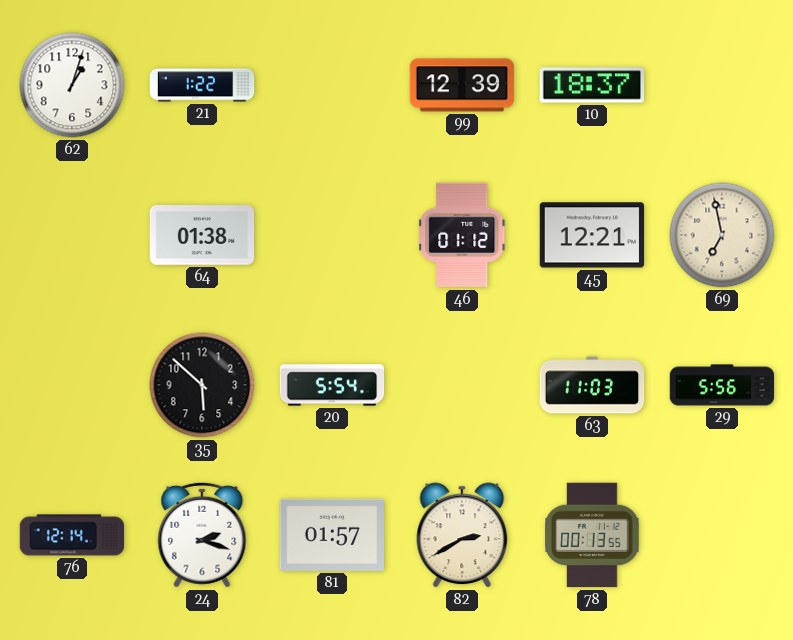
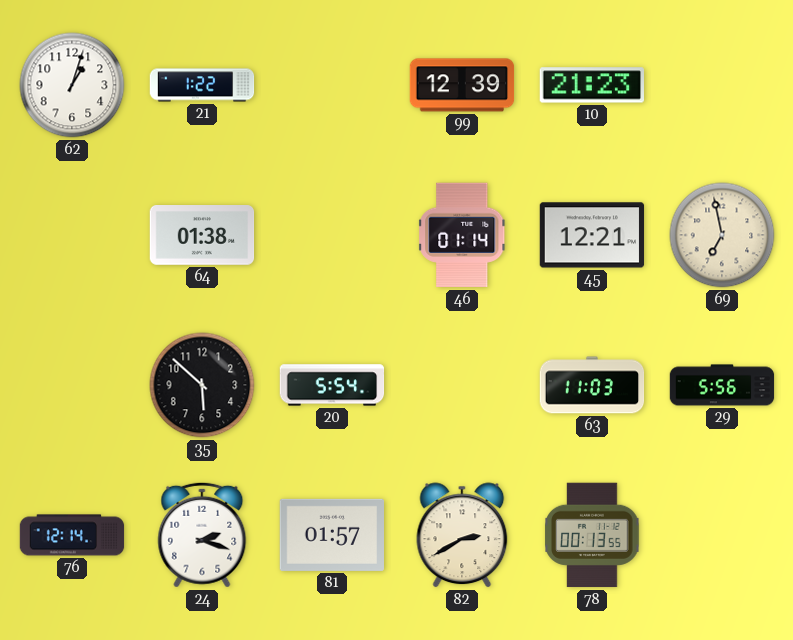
10: 18:37 -> 21:23
46: 01:12 -> 01:14
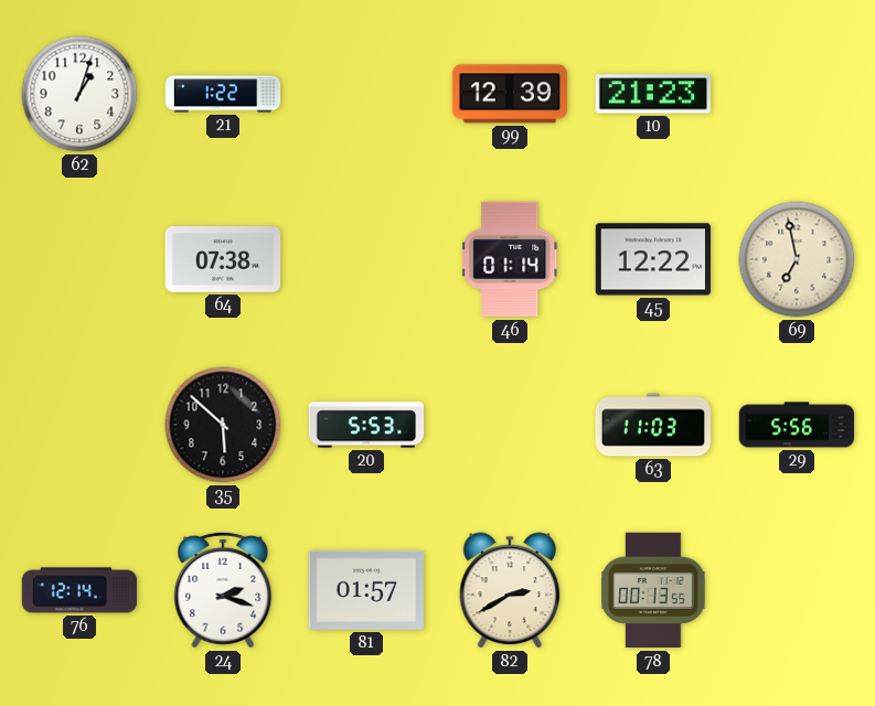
64: 01:38 -> 07:38
45: 12:21 -> 12:22
20: 5:54 -> 5:53
